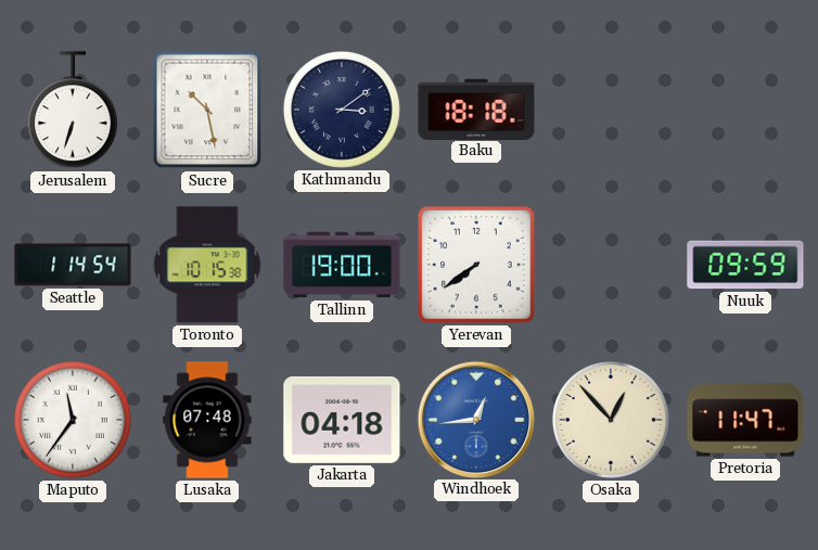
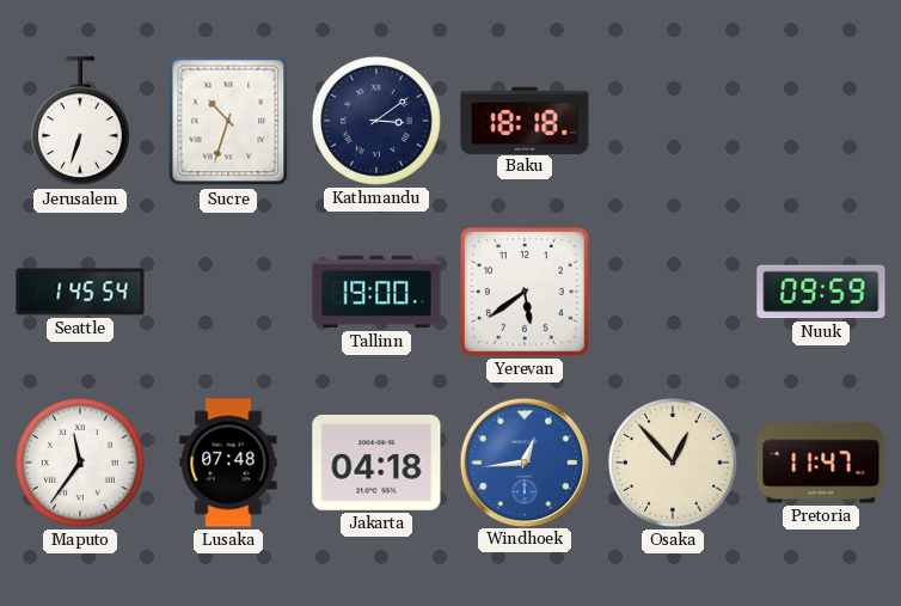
Sucre: 10:28 -> 10:33
Seattle: 1:14 -> 1:45
Toronto: 10:15 -> none
Yerevan: 7:39 -> 5:39
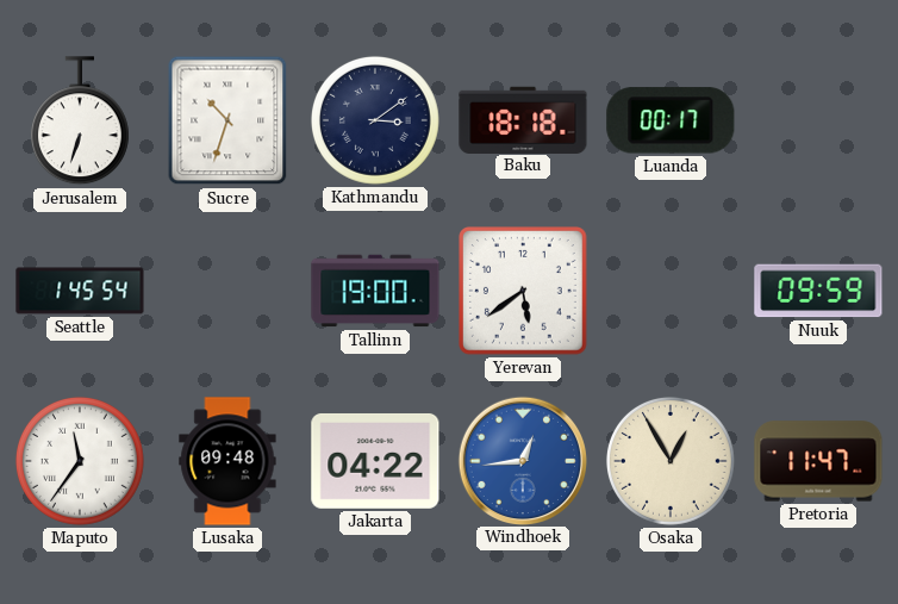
Luanda: none -> 00:17
Lusaka: 07:48 -> 09:48
Jakarta: 04:18 -> 04:22
Osaka: 12:53 -> 12:55
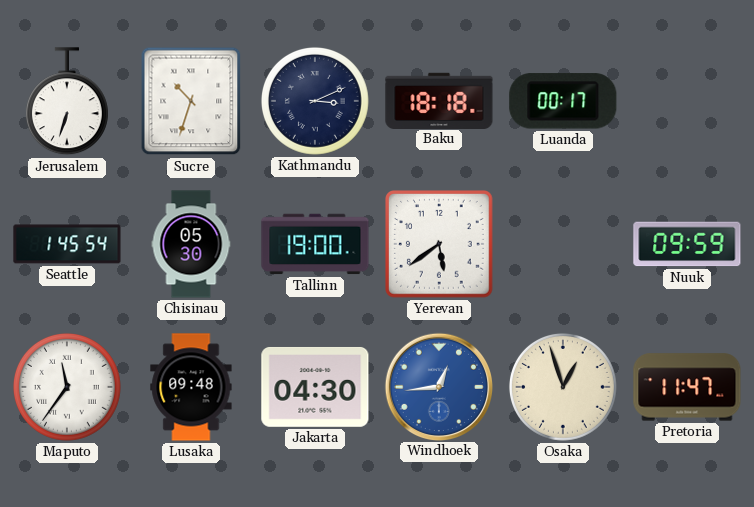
Kathmandu: 3:09 -> 3:11
Chisinau: none -> 05:30
Jakarta: 04:22 -> 04:30
Osaka: 12:55 -> 12:57
